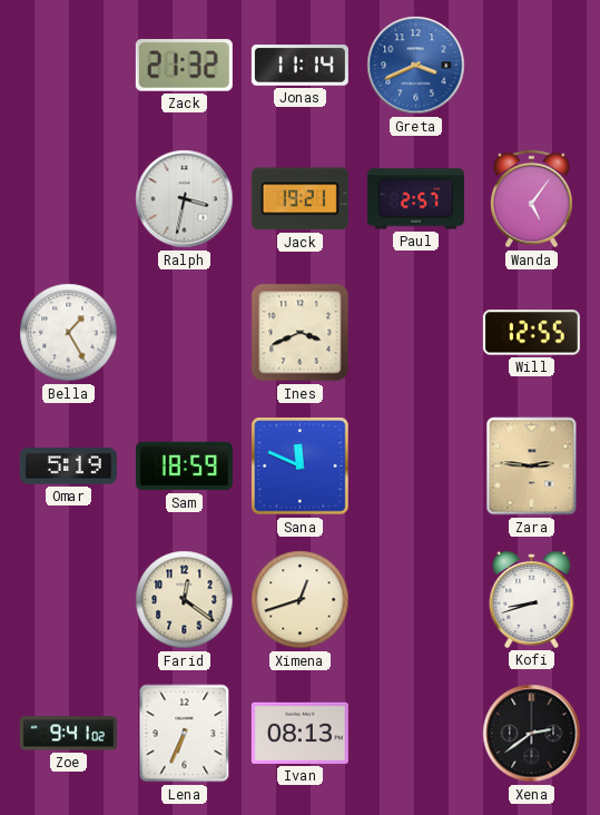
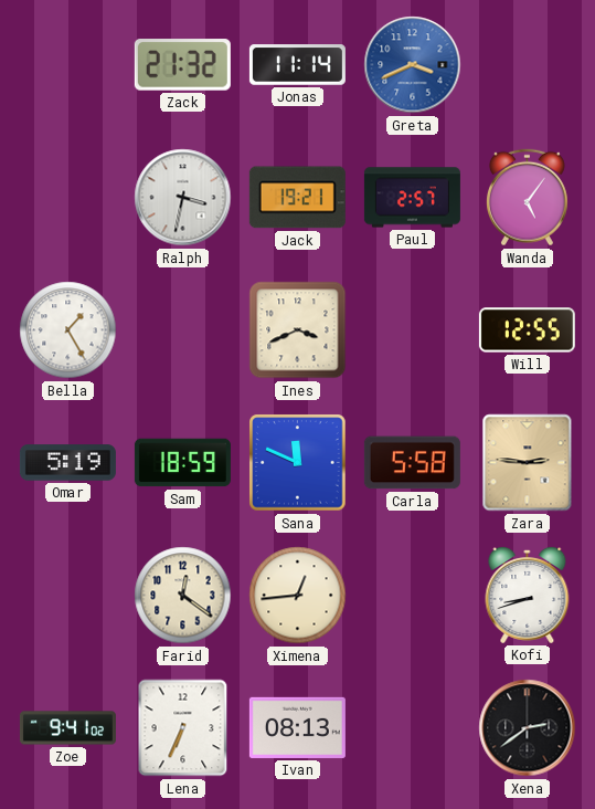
Carla: none -> 5:58
Ximena: 12:42 -> 12:44
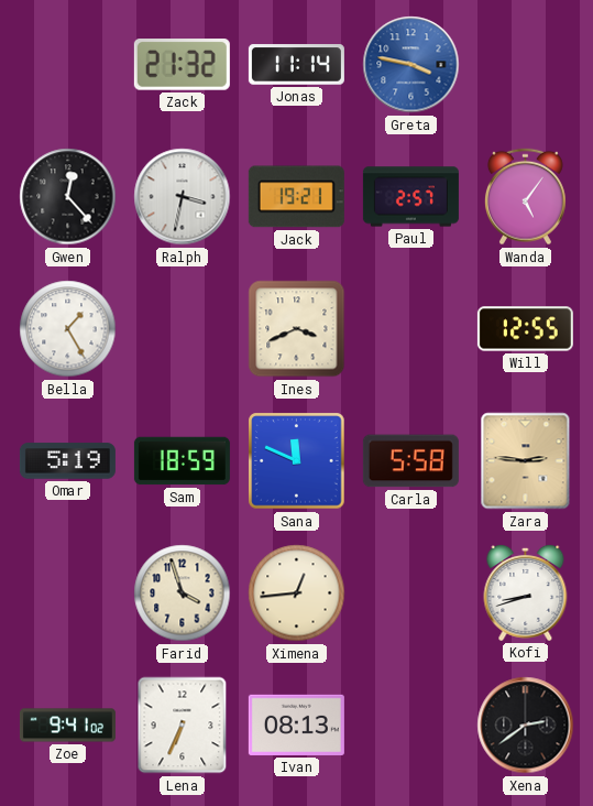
Greta: 3:41 -> 3:47
Gwen: none -> 12:23
Farid: 12:21 -> 3:57
